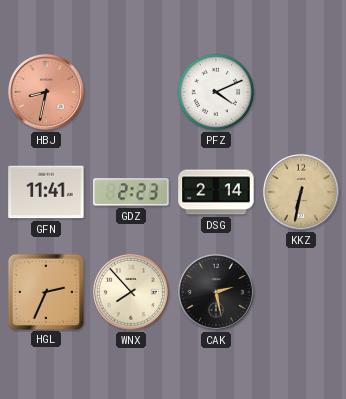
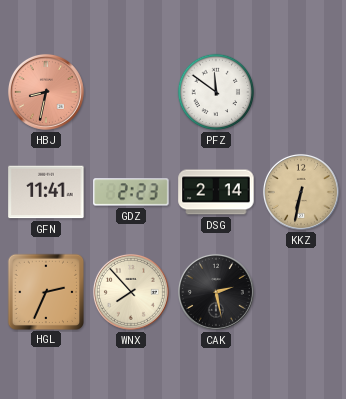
PFZ: 4:11 -> 11:51
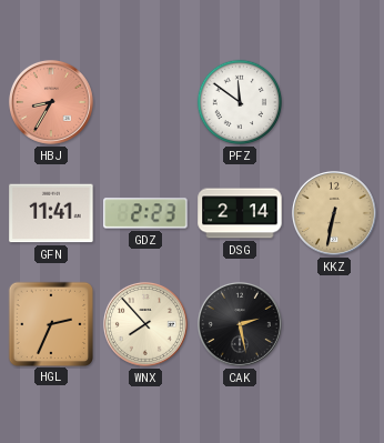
HBJ: 8:32 -> 8:35
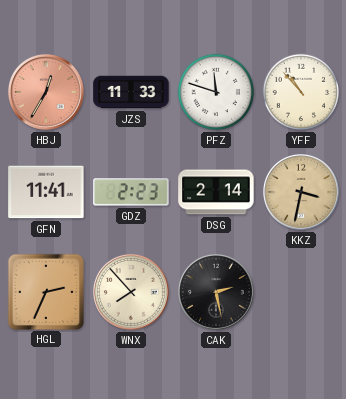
HBJ: 8:35 -> 12:35
JZS: none -> 11:33
PFZ: 11:51 -> 11:48
YFF: none -> 10:53
KKZ: 6:32 -> 3:32
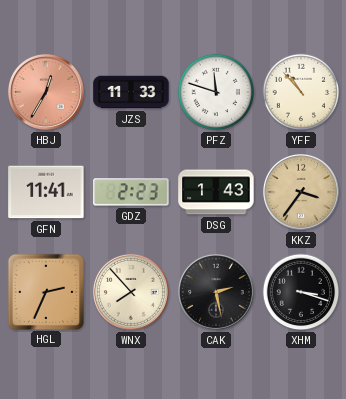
DSG: 2:14 -> 1:43
KKZ: 3:32 -> 3:36
XHM: none -> 3:18
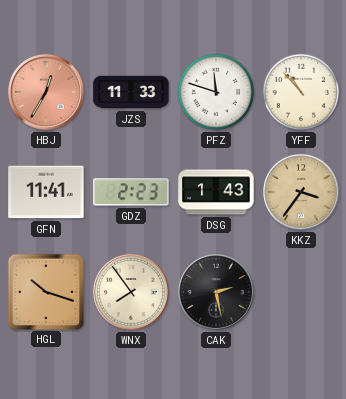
HGL: 2:34 -> 10:18
WNX: 7:53 -> 7:54
XHM: 3:18 -> none
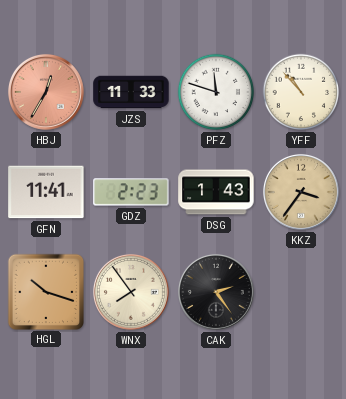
CAK: 2:28 -> 2:24
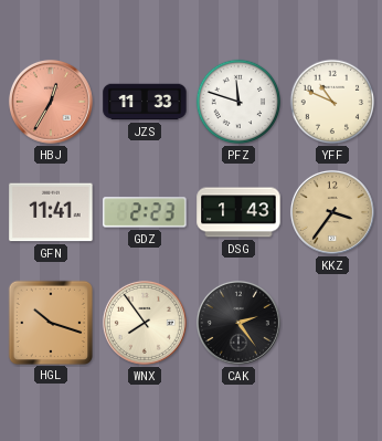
YFF: 10:53 -> 10:49
